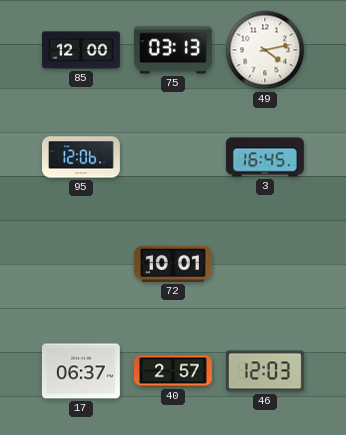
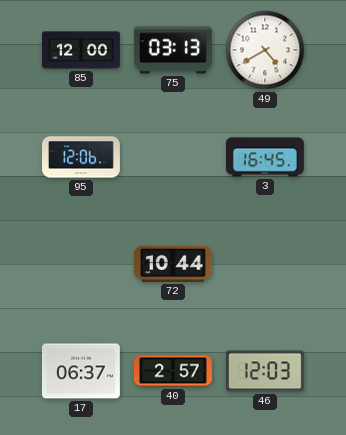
49: 4:13 -> 4:40
72: 10:01 -> 10:44
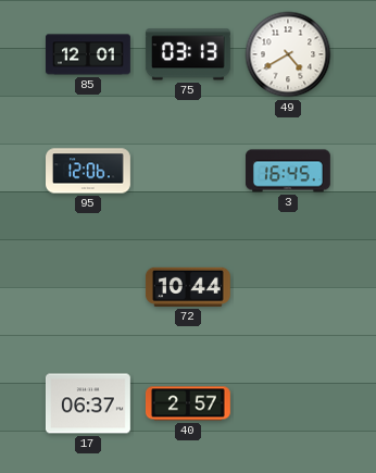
85: 12:00 -> 12:01
46: 12:03 -> none
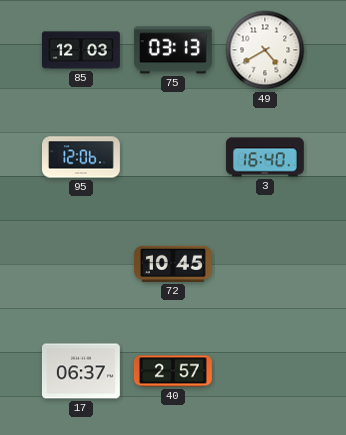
85: 12:01 -> 12:03
3: 16:45 -> 16:40
72: 10:44 -> 10:45
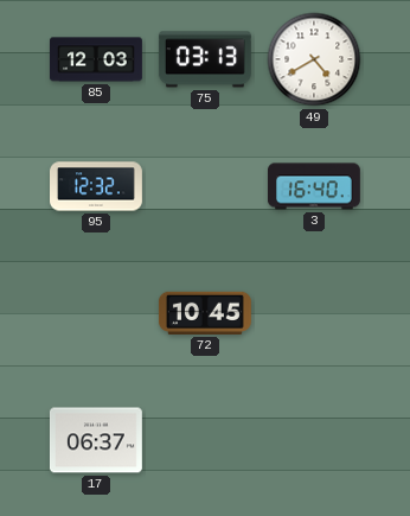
95: 12:06 -> 12:32
40: 2:57 -> none
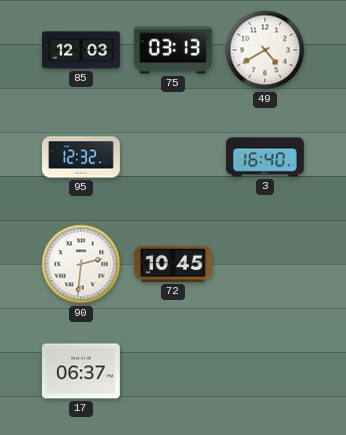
90: none -> 2:31
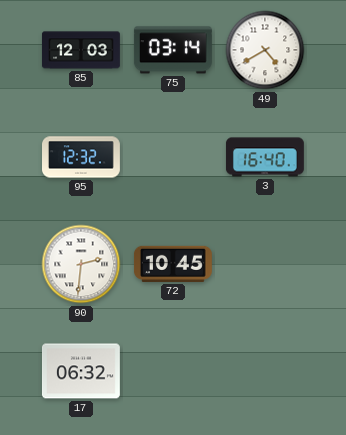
75: 03:13 -> 03:14
17: 06:37 -> 06:32
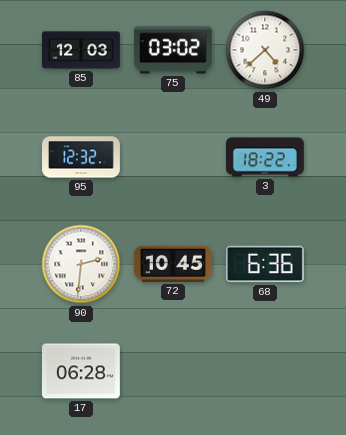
75: 03:14 -> 03:02
49: 4:40 -> 4:38
3: 16:40 -> 18:22
68: none -> 6:36
17: 06:32 -> 06:28
